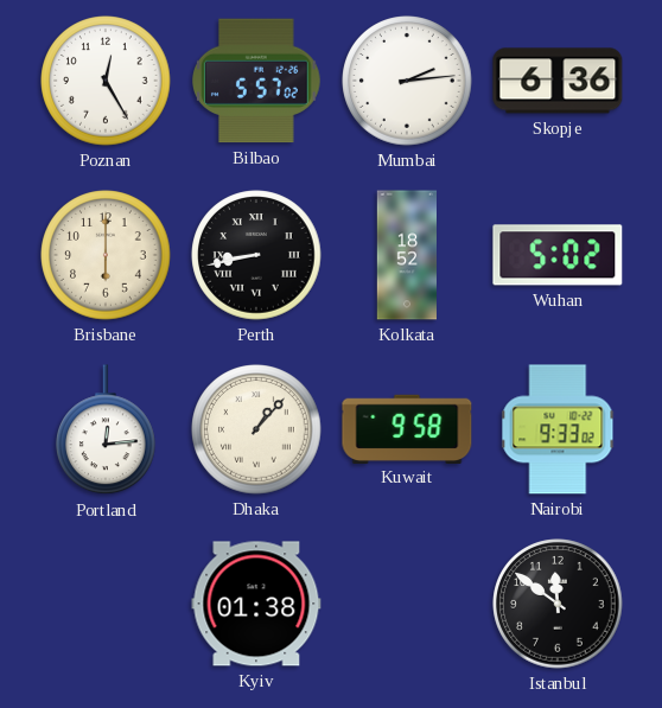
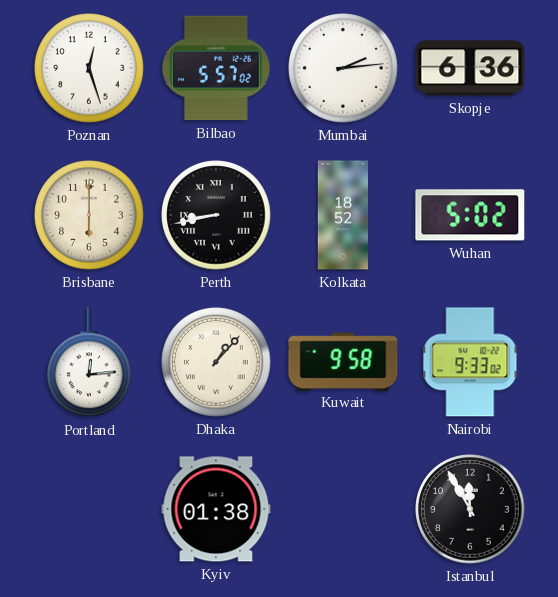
Poznan: 12:25 -> 12:27
Istanbul: 11:51 -> 11:55
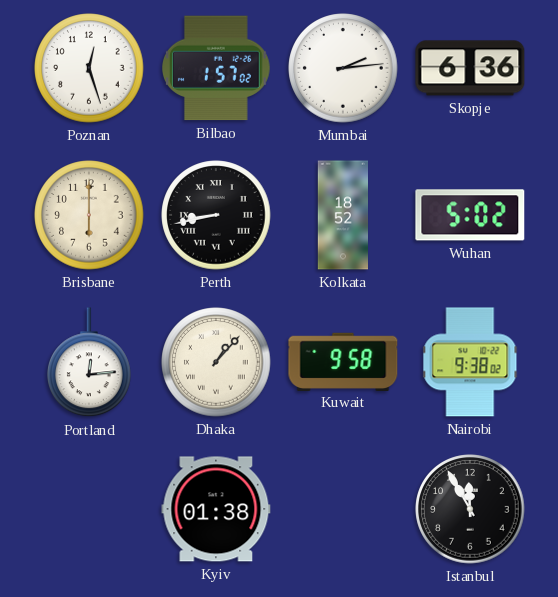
Bilbao: 5:57 -> 1:57
Nairobi: 9:33 -> 9:38
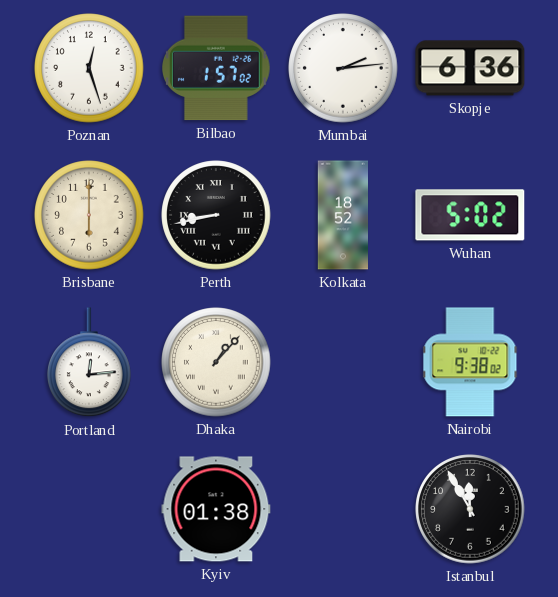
Kuwait: 9:58 -> none
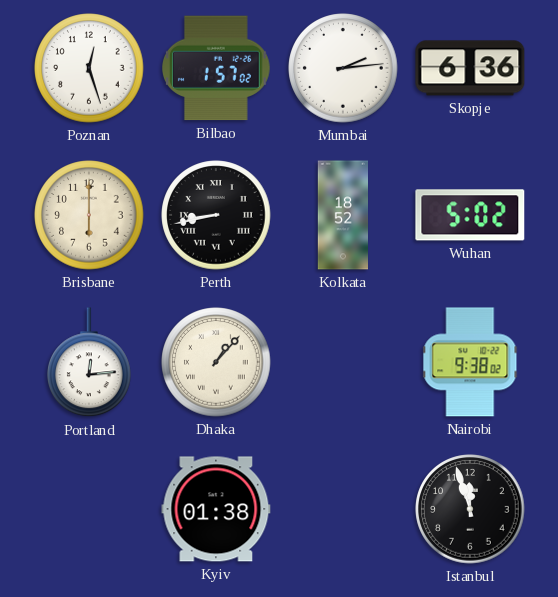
Istanbul: 11:55 -> 11:57
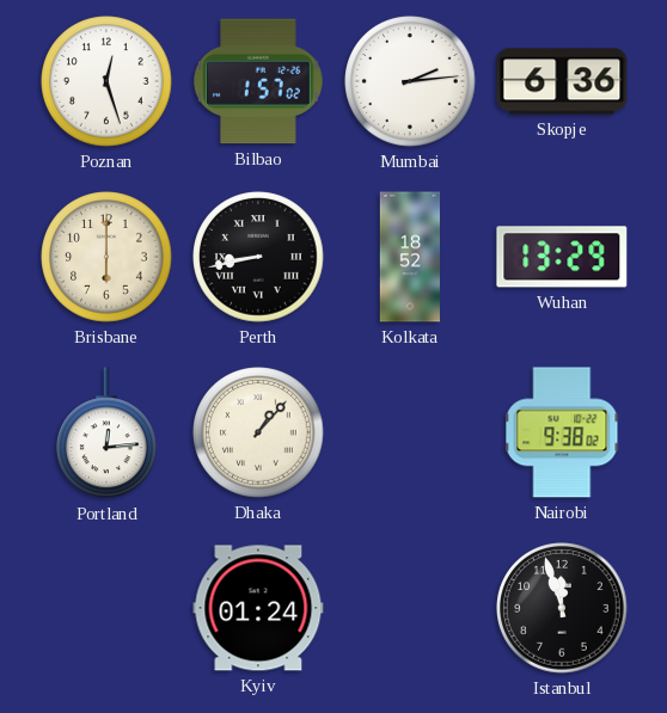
Wuhan: 5:02 -> 13:29
Kyiv: 01:38 -> 01:24
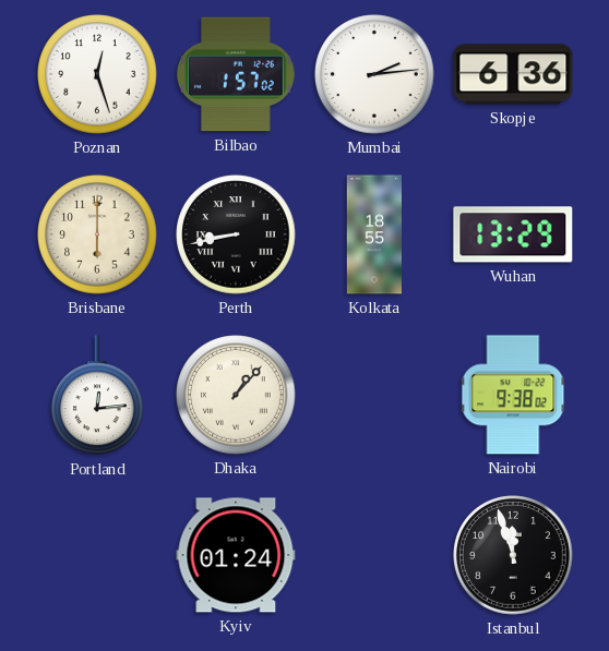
Kolkata: 18:52 -> 18:55
